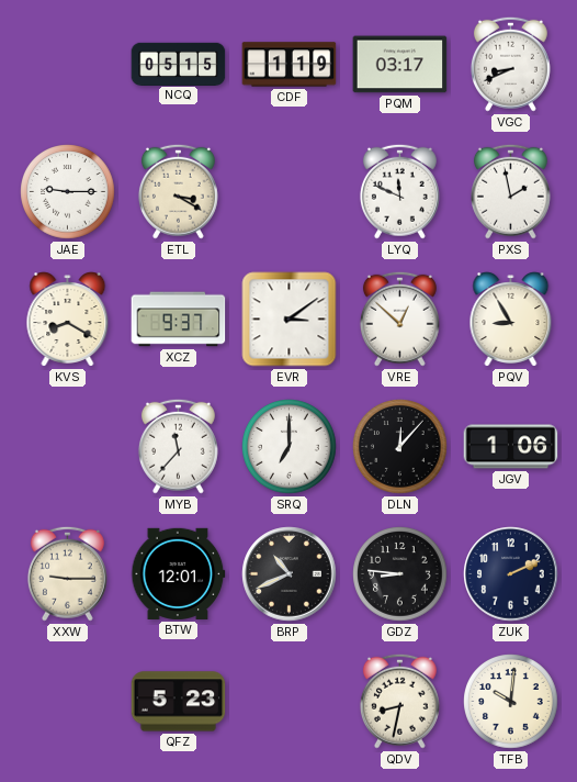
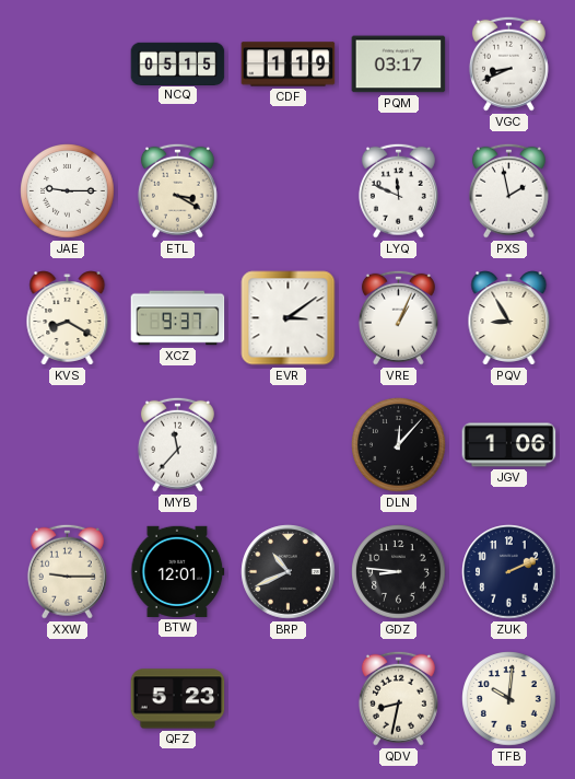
VRE: 12:52 -> 1:04
SRQ: 7:00 -> none
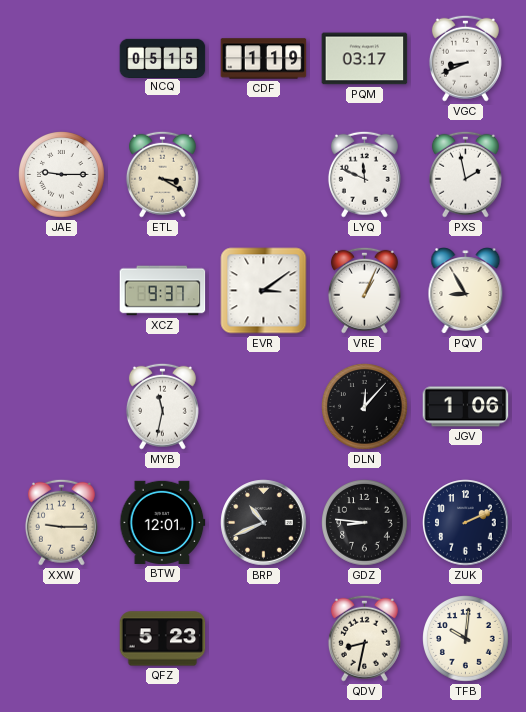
KVS: 8:20 -> none
MYB: 11:37 -> 11:32
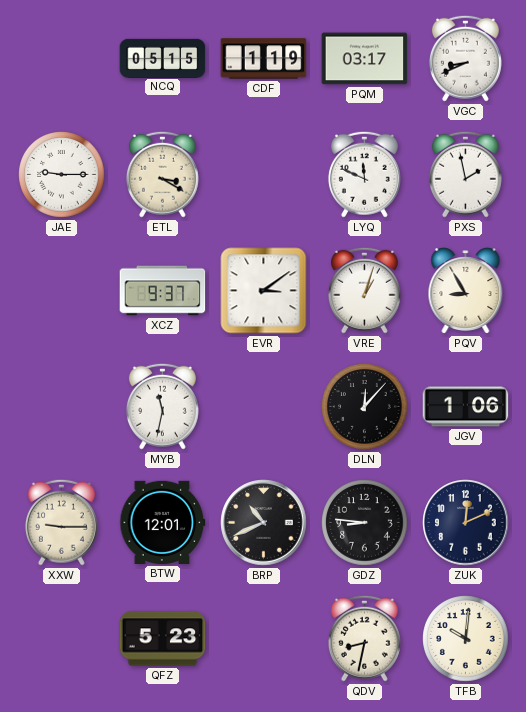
VRE: 1:04 -> 1:03
ZUK: 2:11 -> 12:11
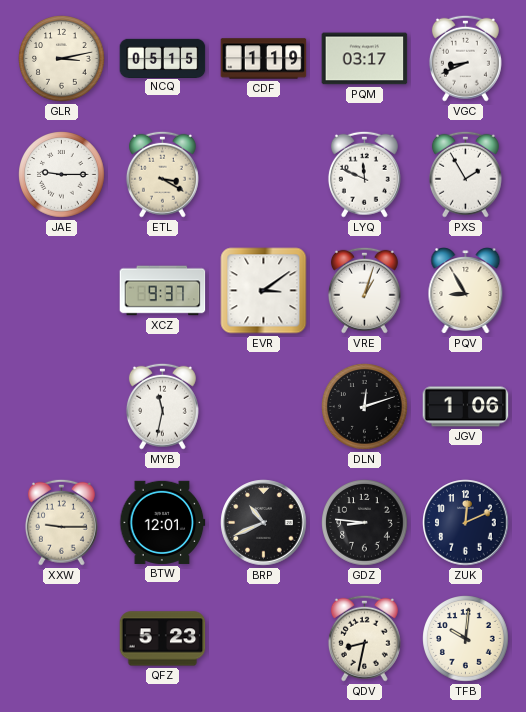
GLR: none -> 3:13
PXS: 1:58 -> 1:55
DLN: 12:07 -> 12:12
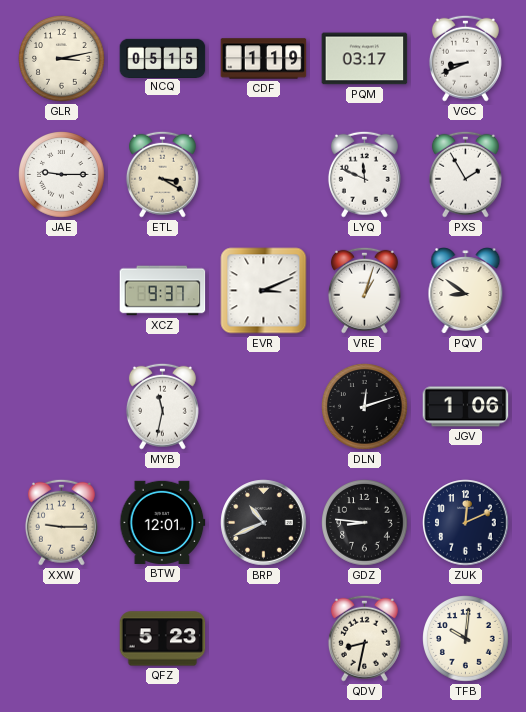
EVR: 3:09 -> 3:11
PQV: 8:55 -> 8:51
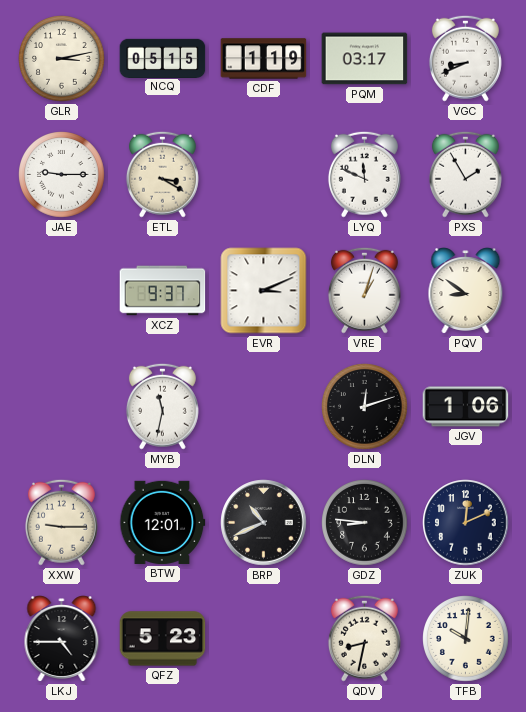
LKJ: none -> 4:45
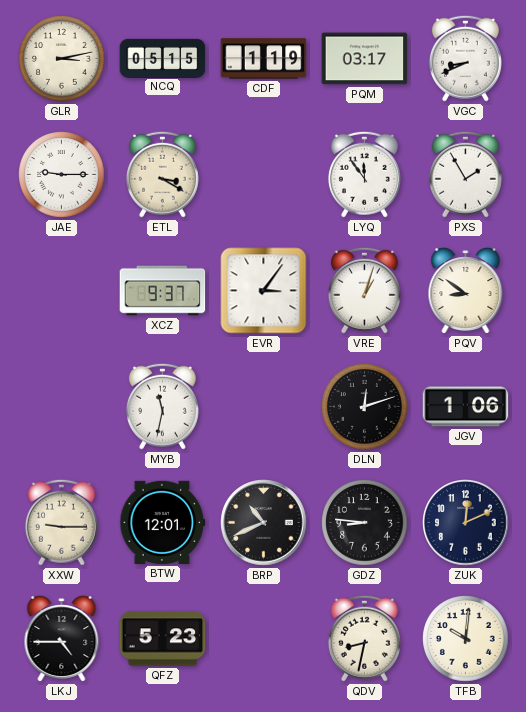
LYQ: 11:49 -> 11:54
EVR: 3:11 -> 3:06
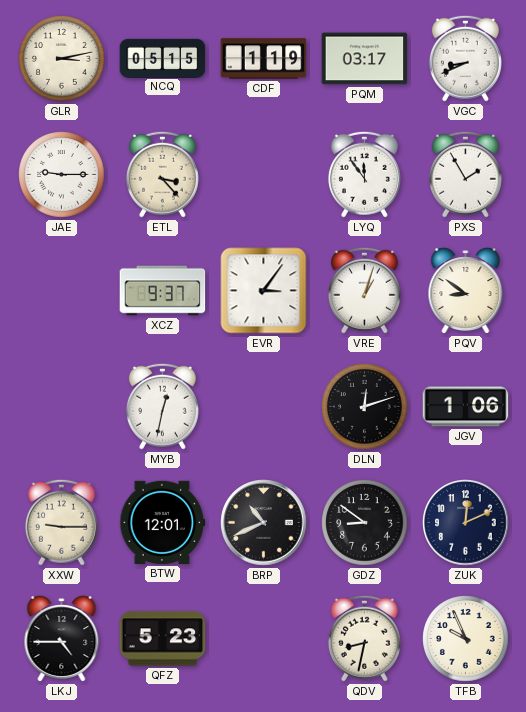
ETL: 3:20 -> 3:23
MYB: 11:32 -> 12:32
GDZ: 8:46 -> 8:51
TFB: 10:01 -> 9:56
